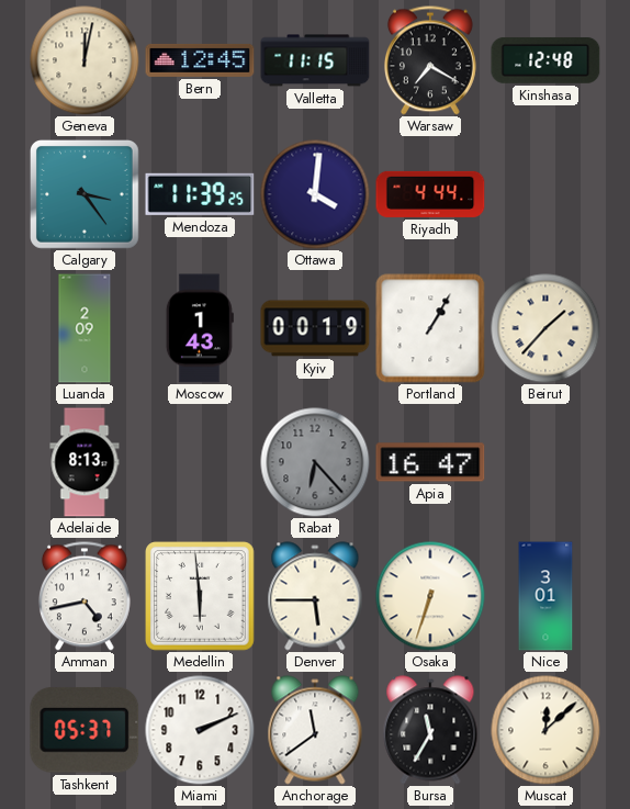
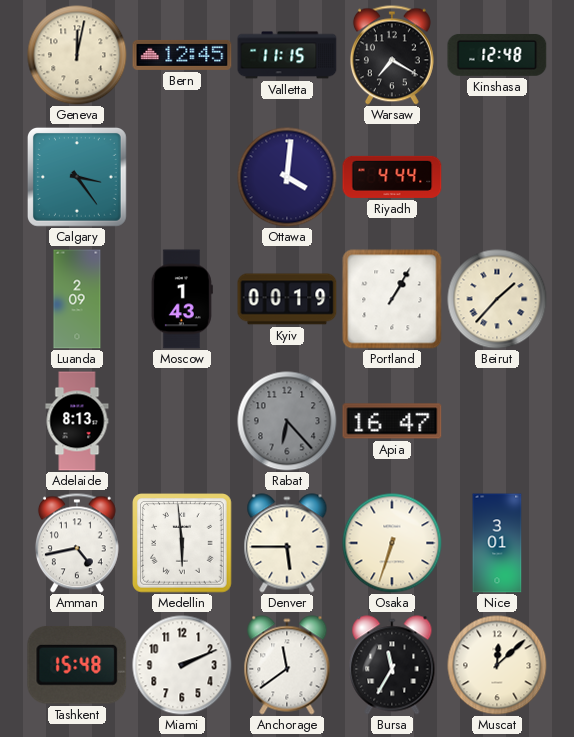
Mendoza: 11:39 -> none
Tashkent: 05:37 -> 15:48
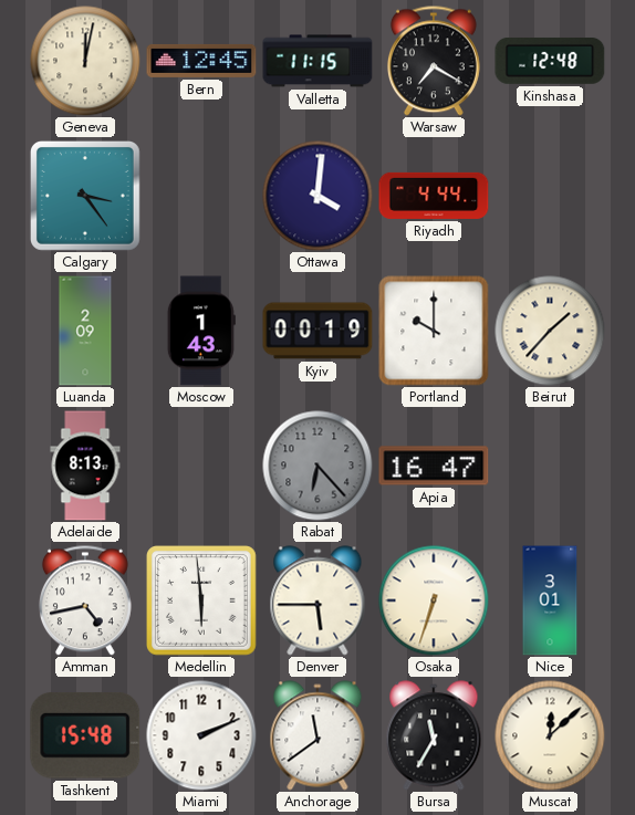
Portland: 1:05 -> 10:00
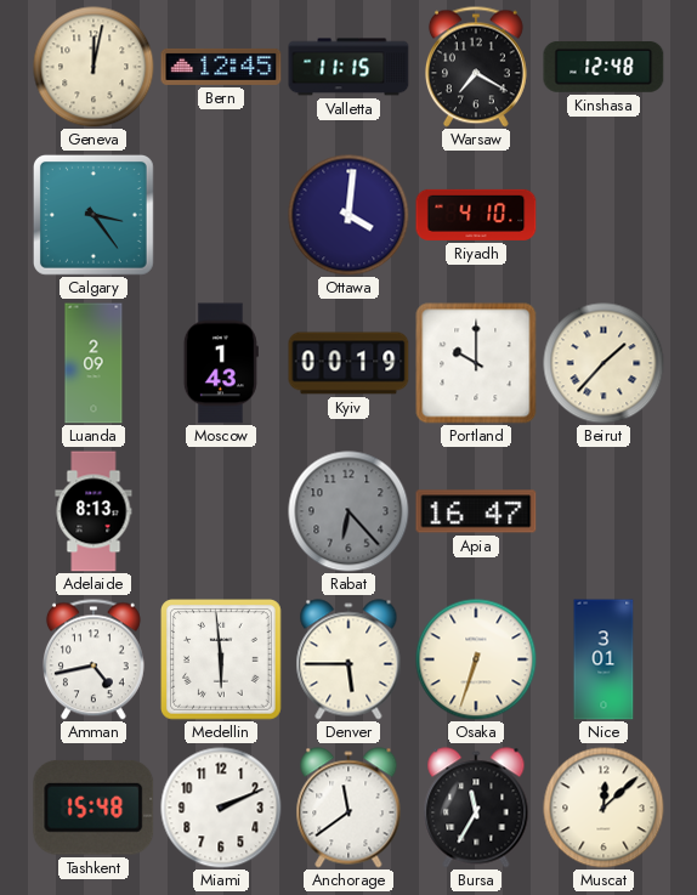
Riyadh: 4:44 -> 4:10
